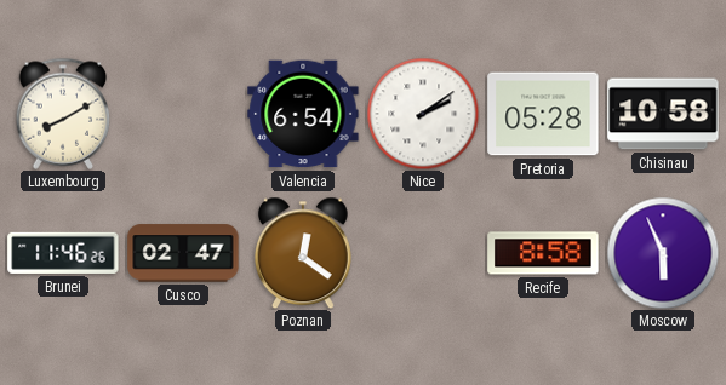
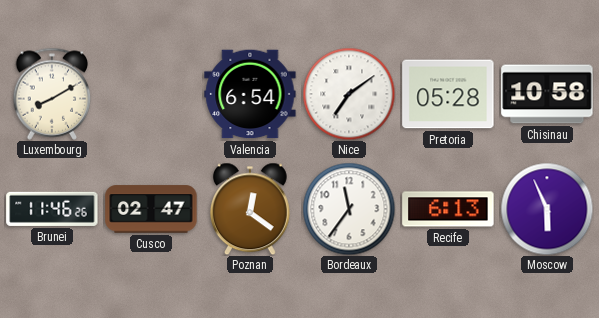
Nice: 2:09 -> 7:09
Bordeaux: none -> 11:36
Recife: 8:58 -> 6:13
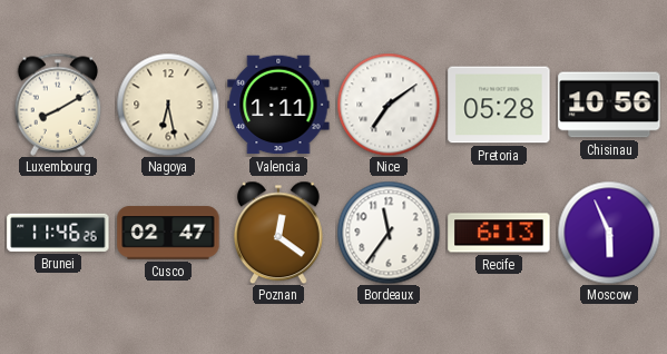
Nagoya: none -> 6:28
Valencia: 6:54 -> 1:11
Chisinau: 10:58 -> 10:56
